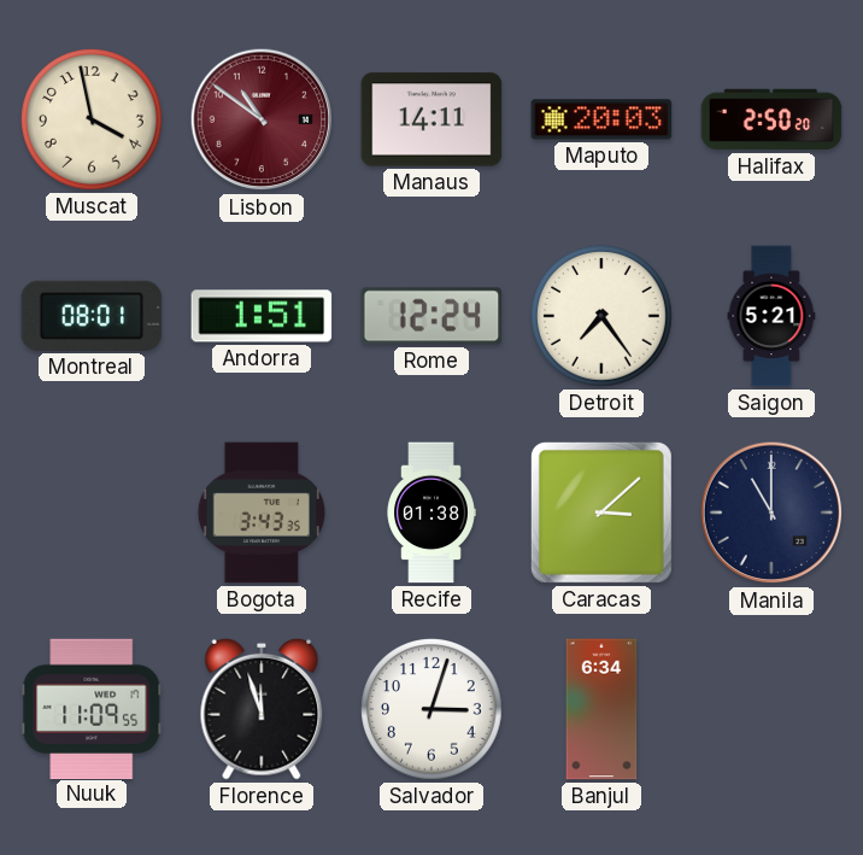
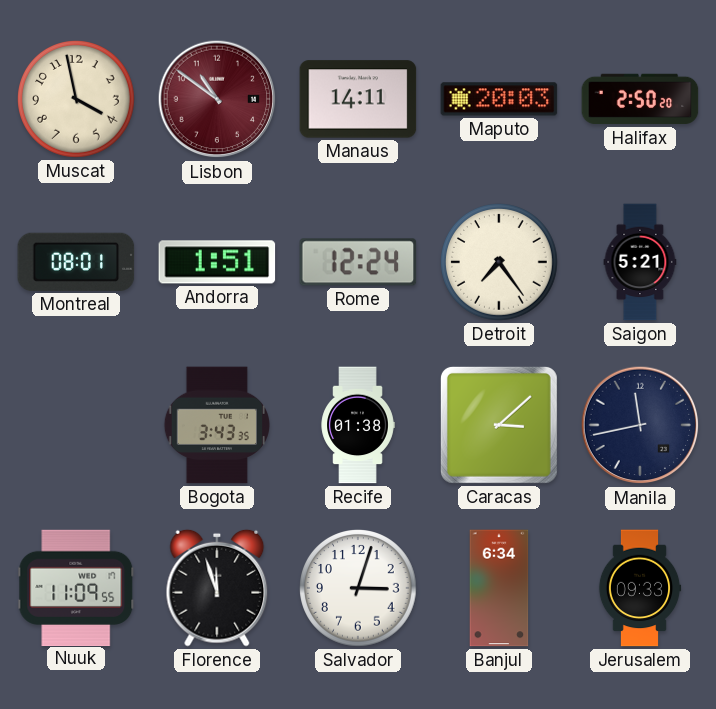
Manila: 11:00 -> 11:43
Jerusalem: none -> 09:33
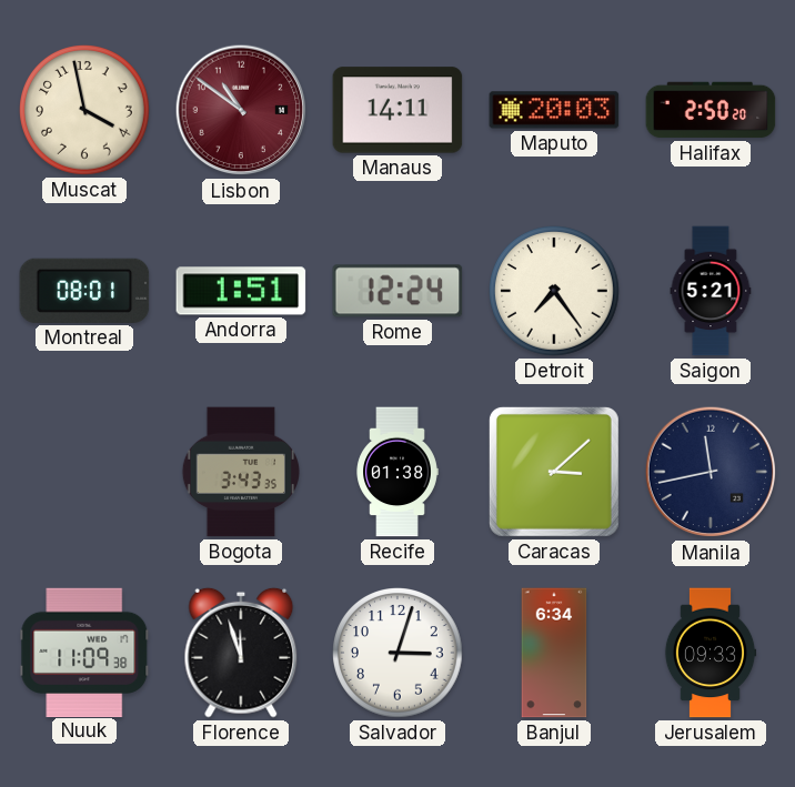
Nuuk: 11:09:55 -> 11:09:38
